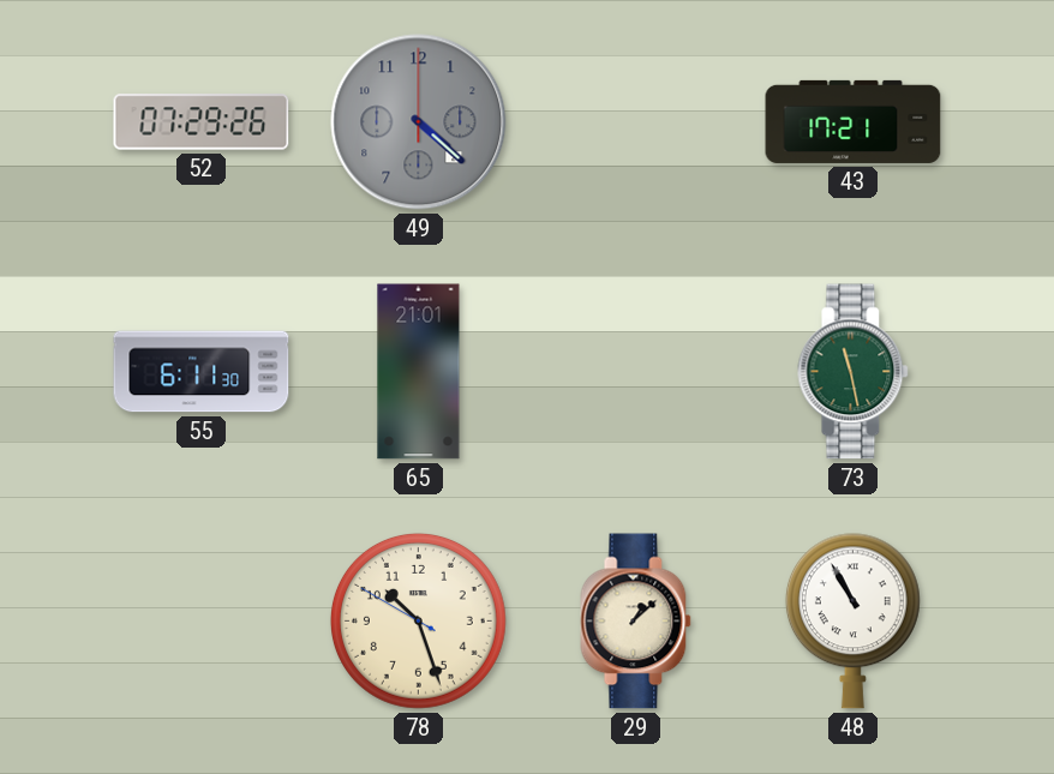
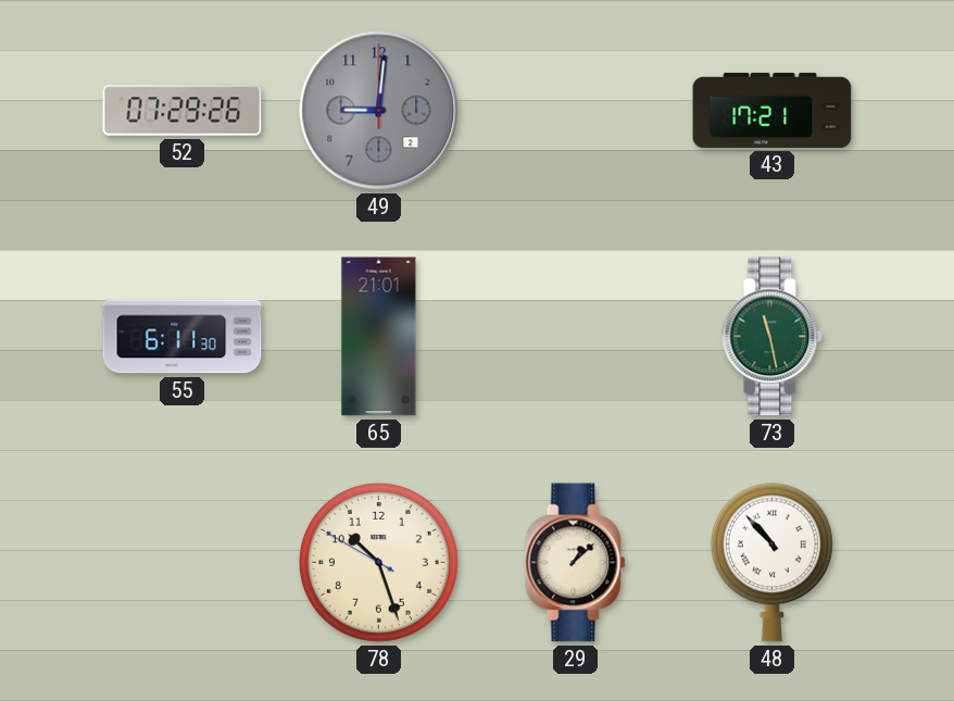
49: 4:22 -> 9:01
48: 10:55 -> 10:53
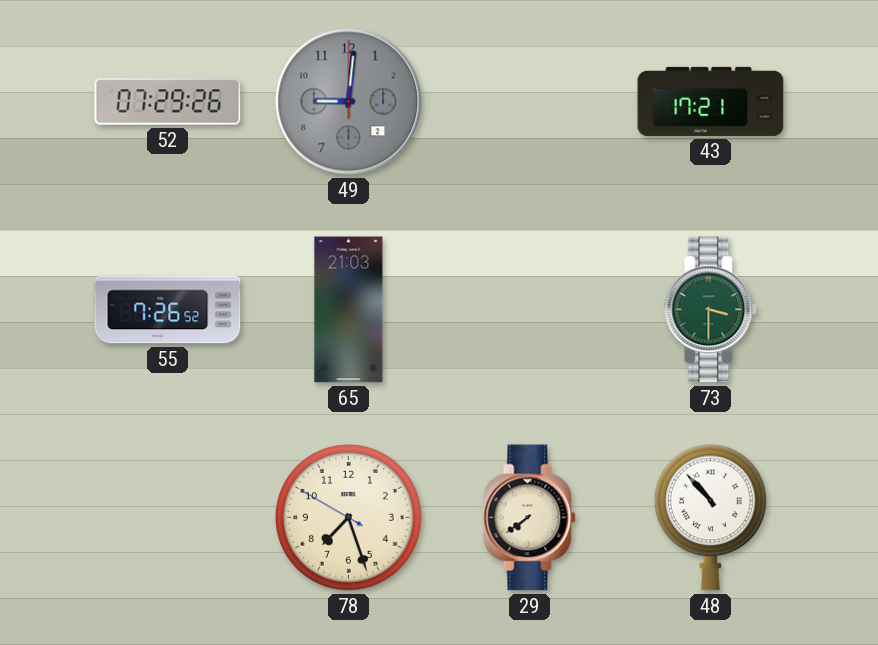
55: 6:11 -> 7:26
65: 21:01 -> 21:03
73: 11:28 -> 3:30
78: 10:26 -> 7:26
29: 1:08 -> 7:39
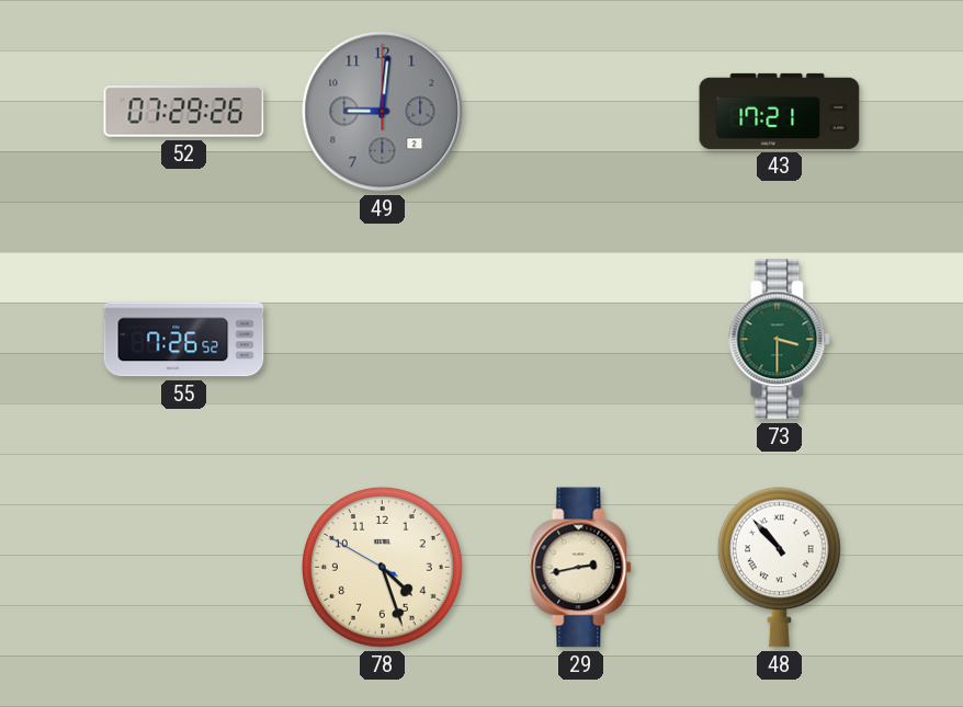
65: 21:03 -> none
78: 7:26 -> 4:26
29: 7:39 -> 2:43
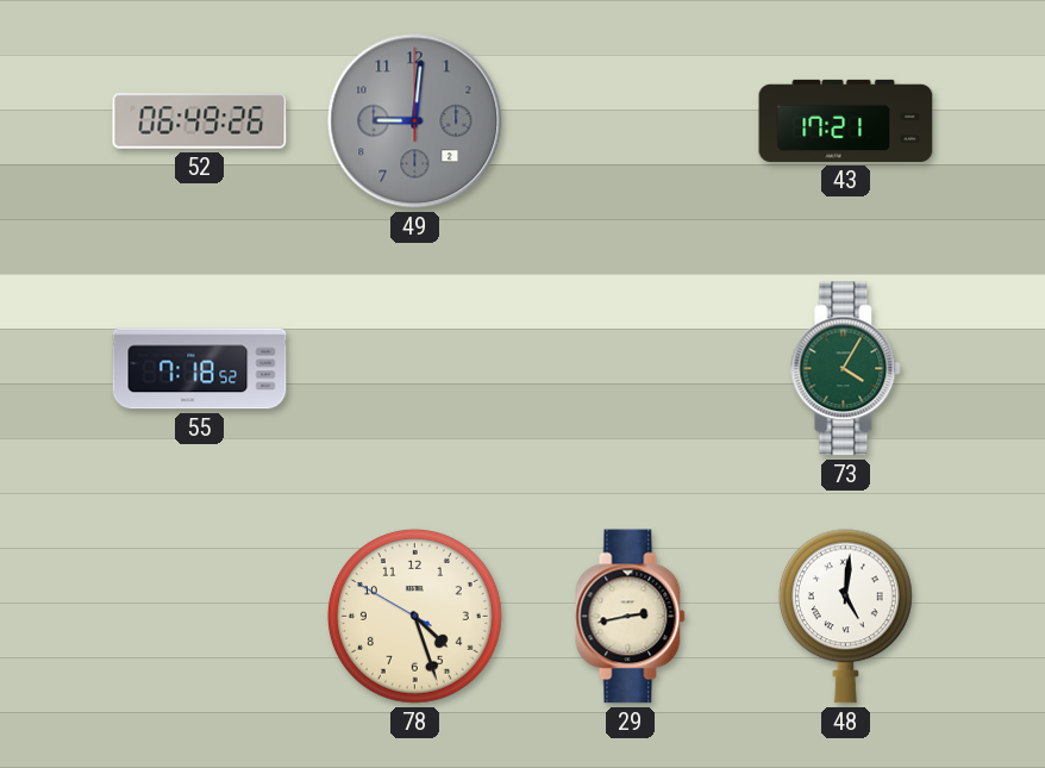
52: 07:29 -> 06:49
55: 7:26 -> 7:18
73: 3:30 -> 4:05
48: 10:53 -> 5:01
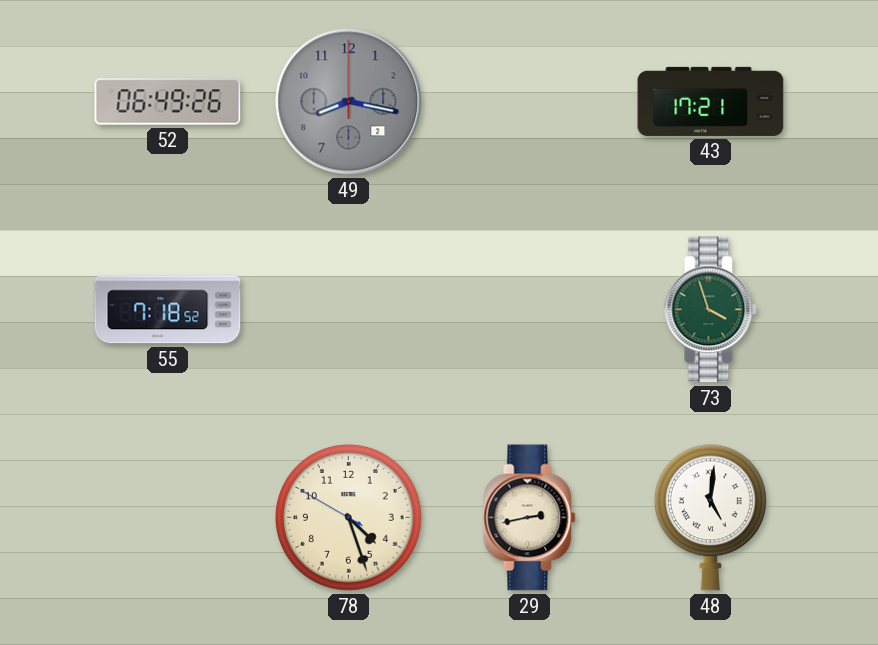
49: 9:01 -> 8:17
73: 4:05 -> 3:57
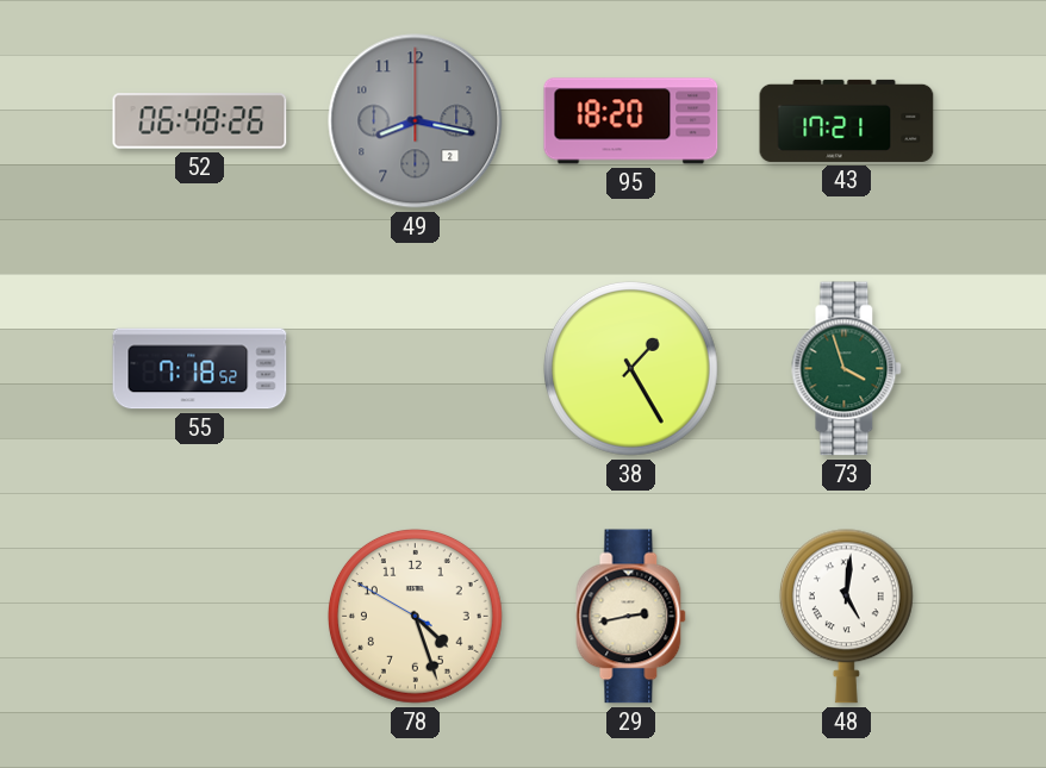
52: 06:49 -> 06:48
95: none -> 18:20
38: none -> 1:25
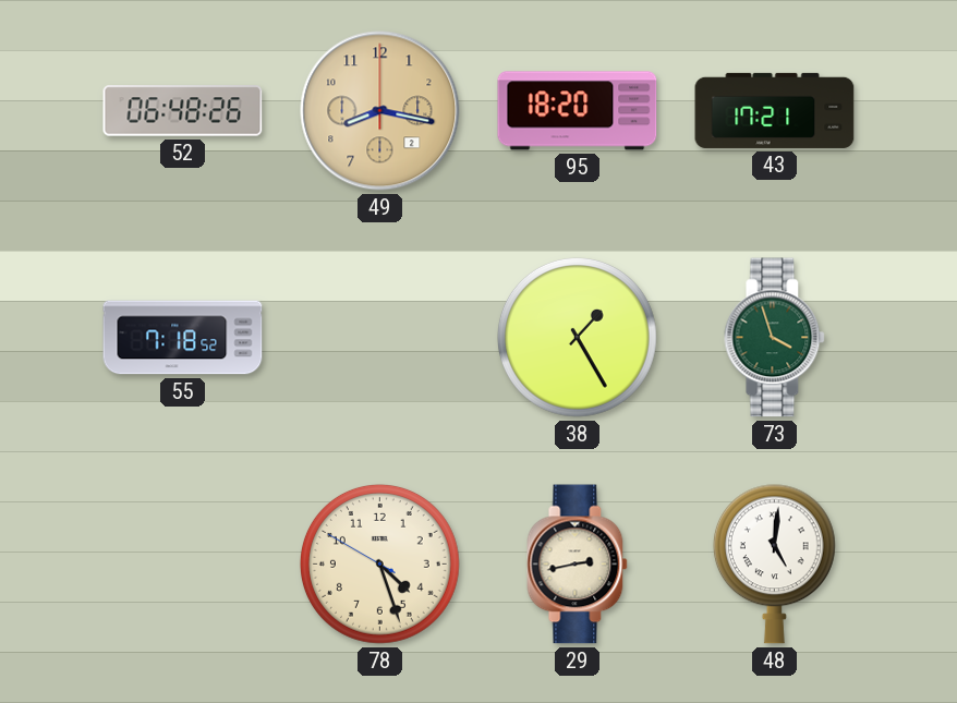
49 dial: grey -> champagne
